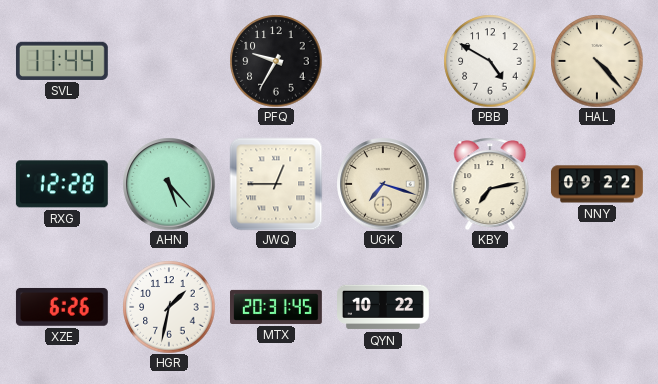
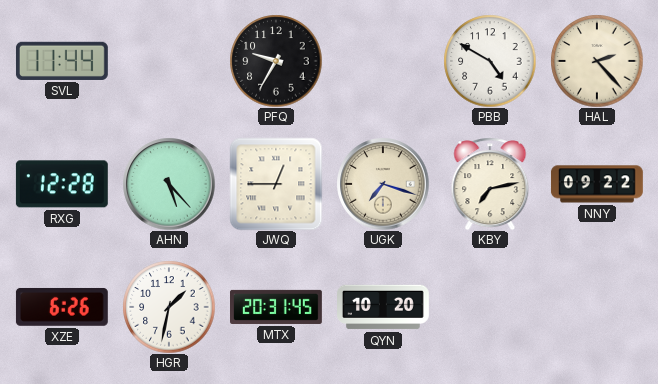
HAL: 4:23 -> 2:23
QYN: 10:22 -> 10:20
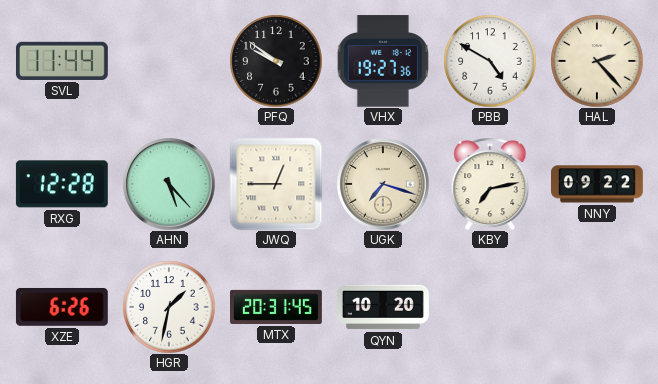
PFQ: 9:35 -> 9:51
VHX: none -> 19:27
